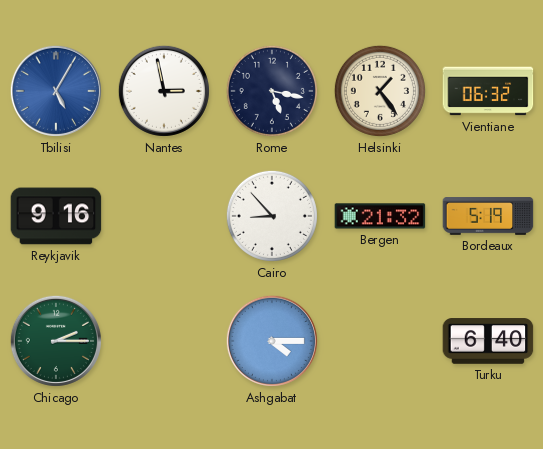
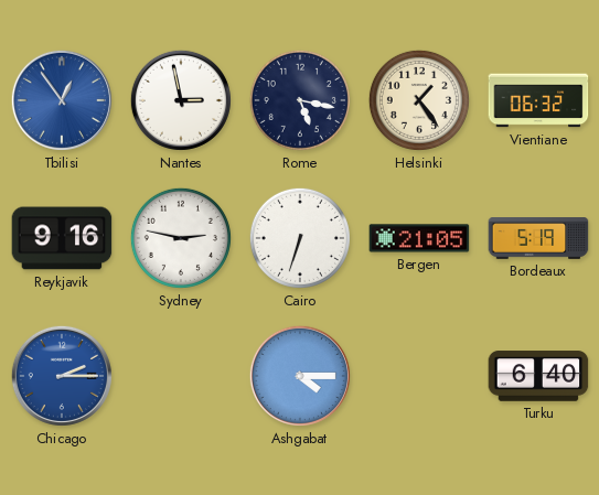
Tbilisi: 5:05 -> 12:54
Sydney: none -> 2:47
Cairo: 8:53 -> 6:33
Bergen: 21:32 -> 21:05
Chicago dial: green -> blue
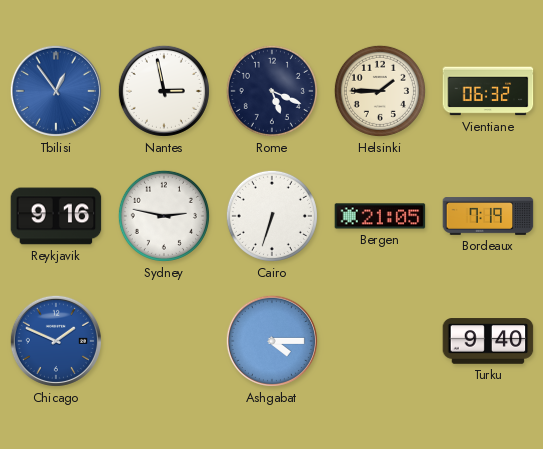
Rome: 5:17 -> 5:19
Helsinki: 1:24 -> 1:45
Bordeaux: 5:19 -> 7:19
Chicago: 2:15 -> 1:49
Turku: 6:40 -> 9:40
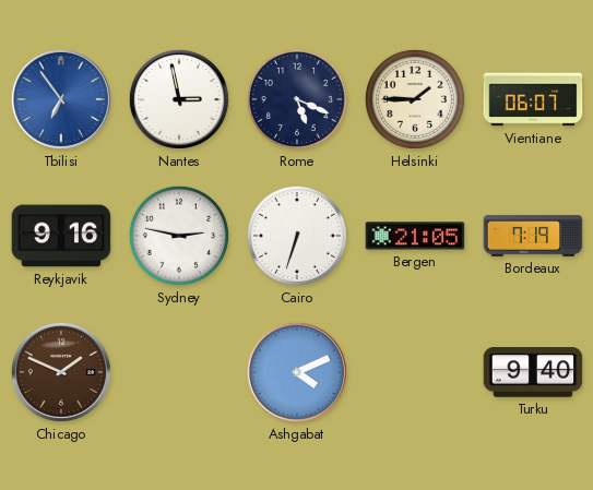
Tbilisi: 12:54 -> 6:54
Vientiane: 06:32 -> 06:07
Chicago dial: blue -> brown
Ashgabat: 4:15 -> 4:11
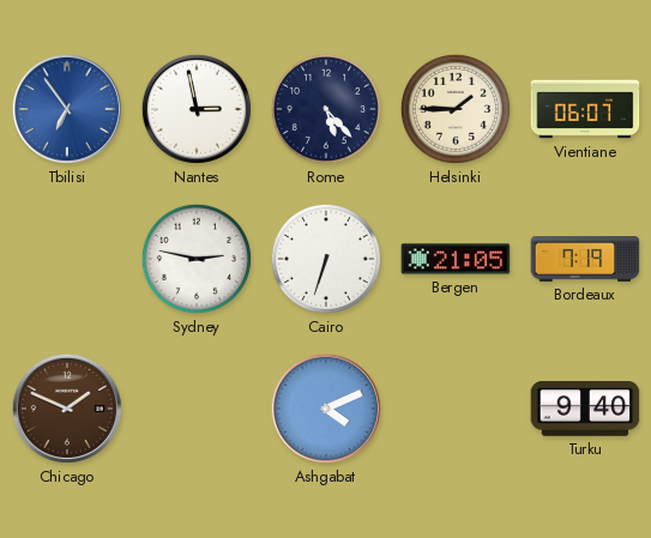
Rome: 5:19 -> 5:23
Reykjavik: 9:16 -> none
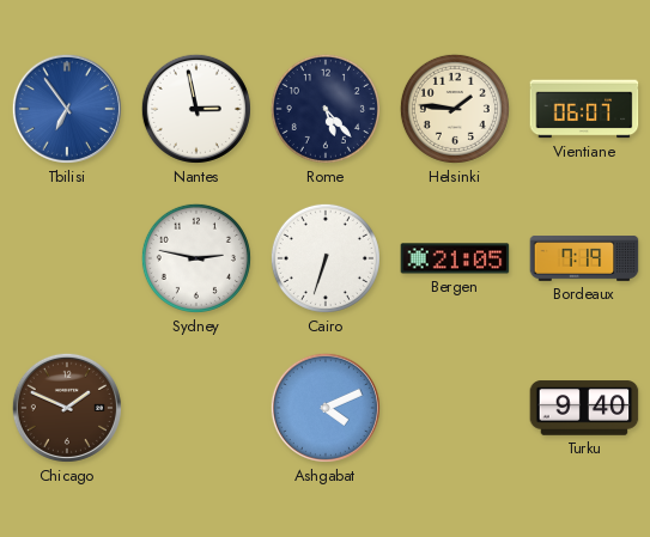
Helsinki: 1:45 -> 1:46
